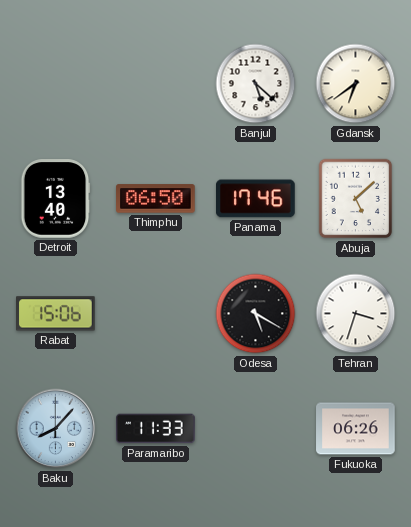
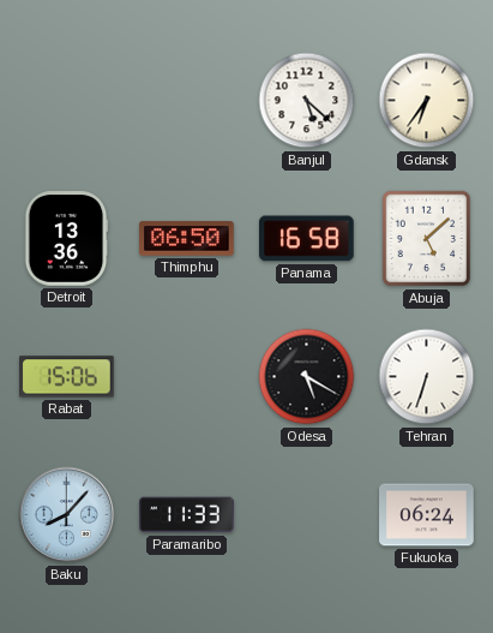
Gdansk: 6:39 -> 6:36
Detroit: 13:40 -> 13:36
Panama: 17:46 -> 16:58
Tehran: 3:33 -> 6:33
Fukuoka: 06:26 -> 06:24
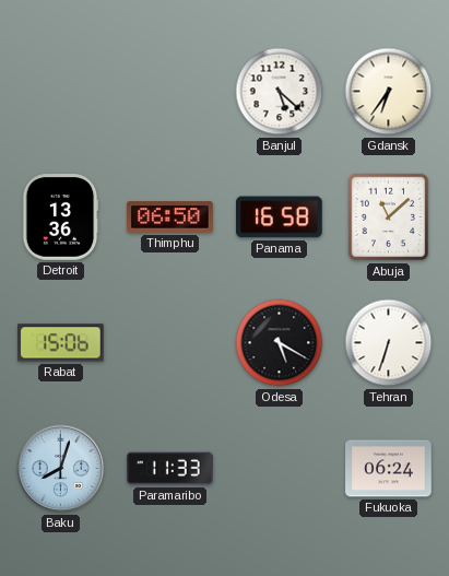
Abuja: 5:08 -> 11:08
Baku: 8:07 -> 8:03
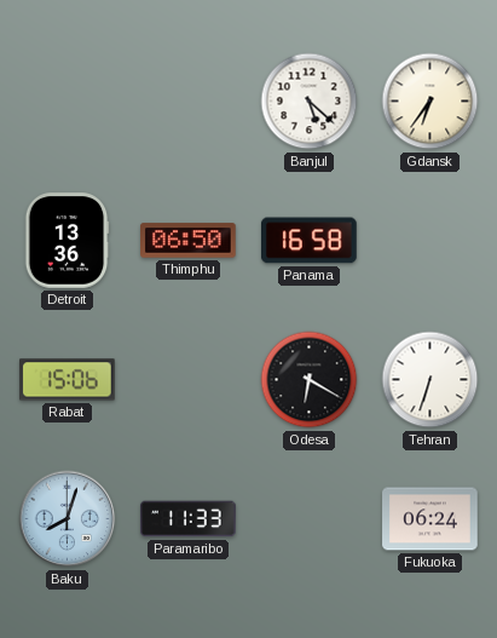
Abuja: 11:08 -> none
Odesa: 5:20 -> 6:20
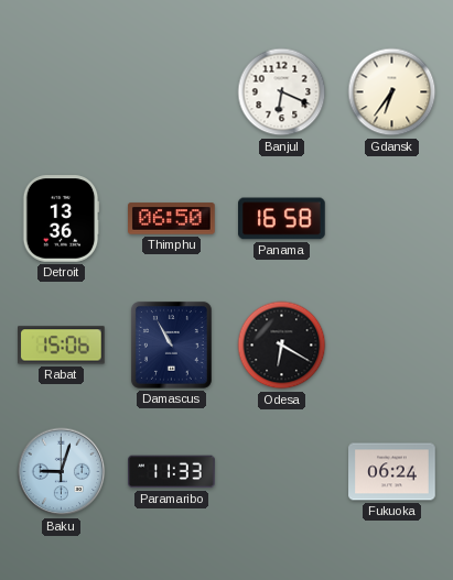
Banjul: 5:22 -> 6:19
Damascus: none -> 10:55
Tehran: 6:33 -> none
Baku: 8:03 -> 9:03
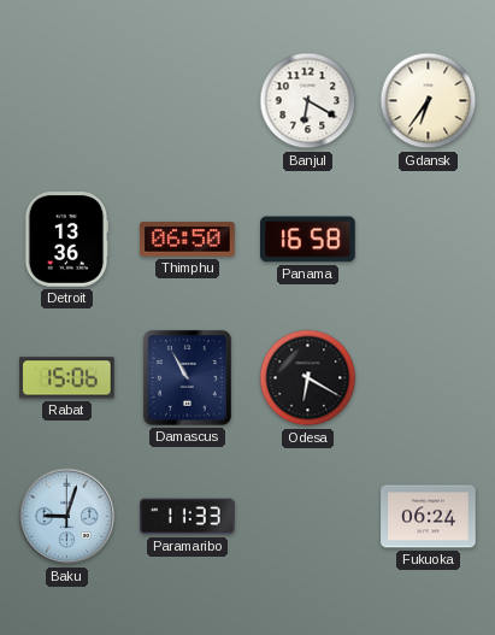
Banjul: 6:19 -> 6:20
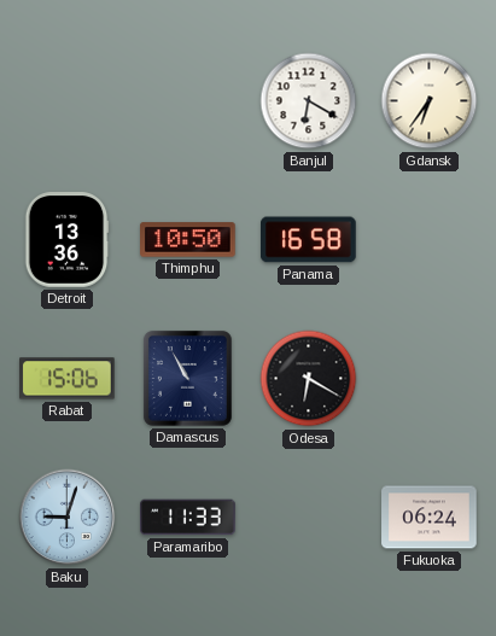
Thimphu: 06:50 -> 10:50
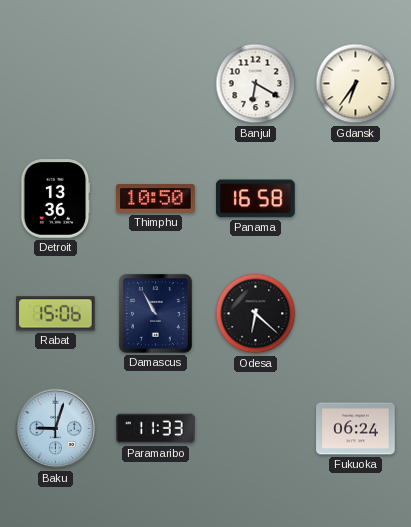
Odesa: 6:20 -> 6:22
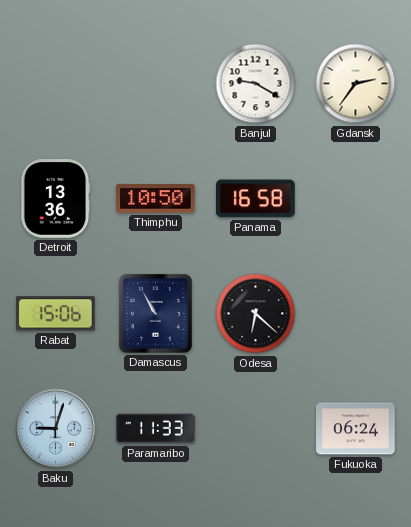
Banjul: 6:20 -> 9:20
Gdansk: 6:36 -> 2:36
